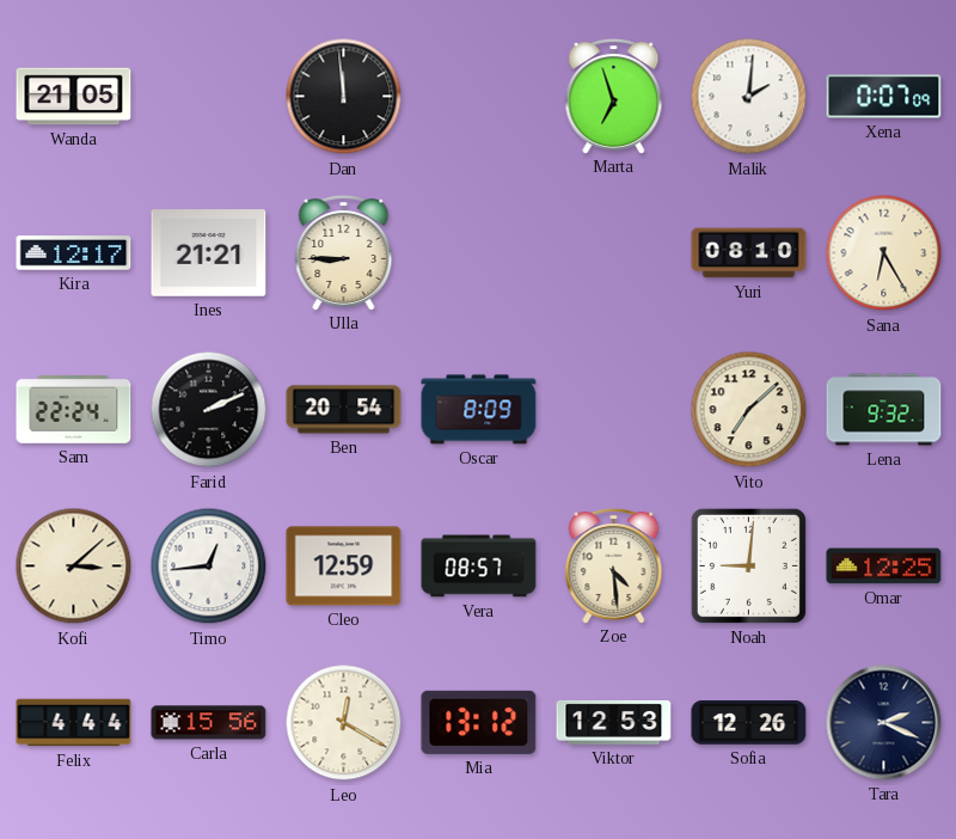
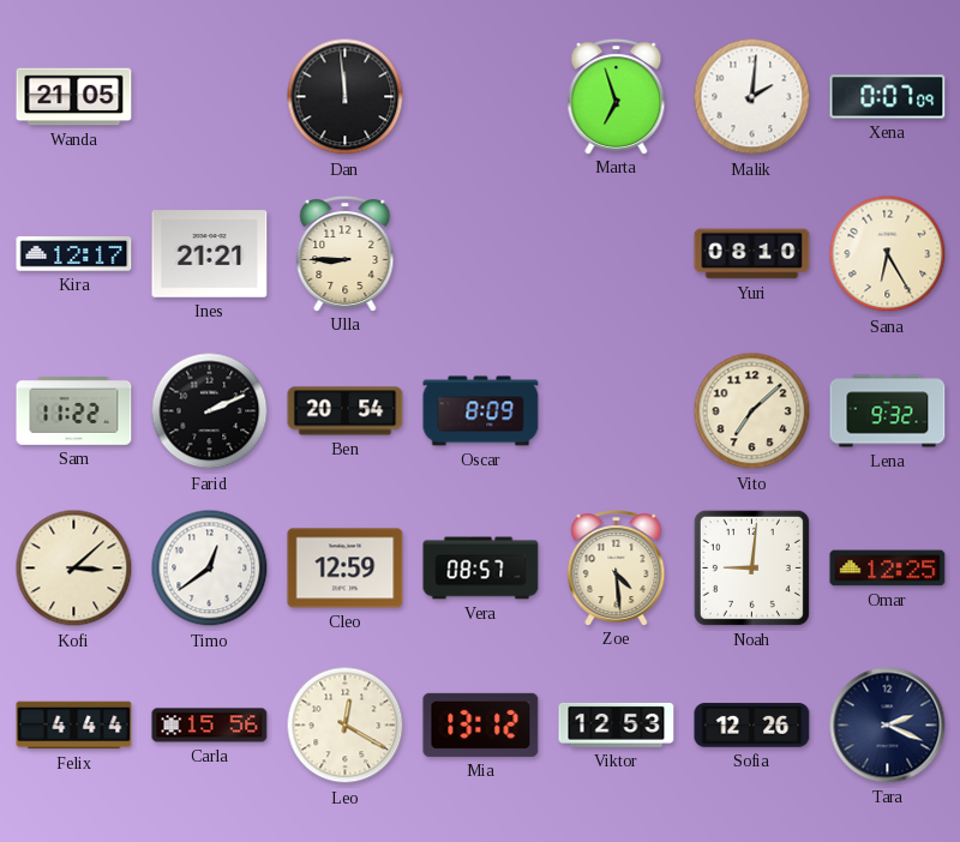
Sam: 22:24 -> 11:22
Timo: 12:44 -> 12:39
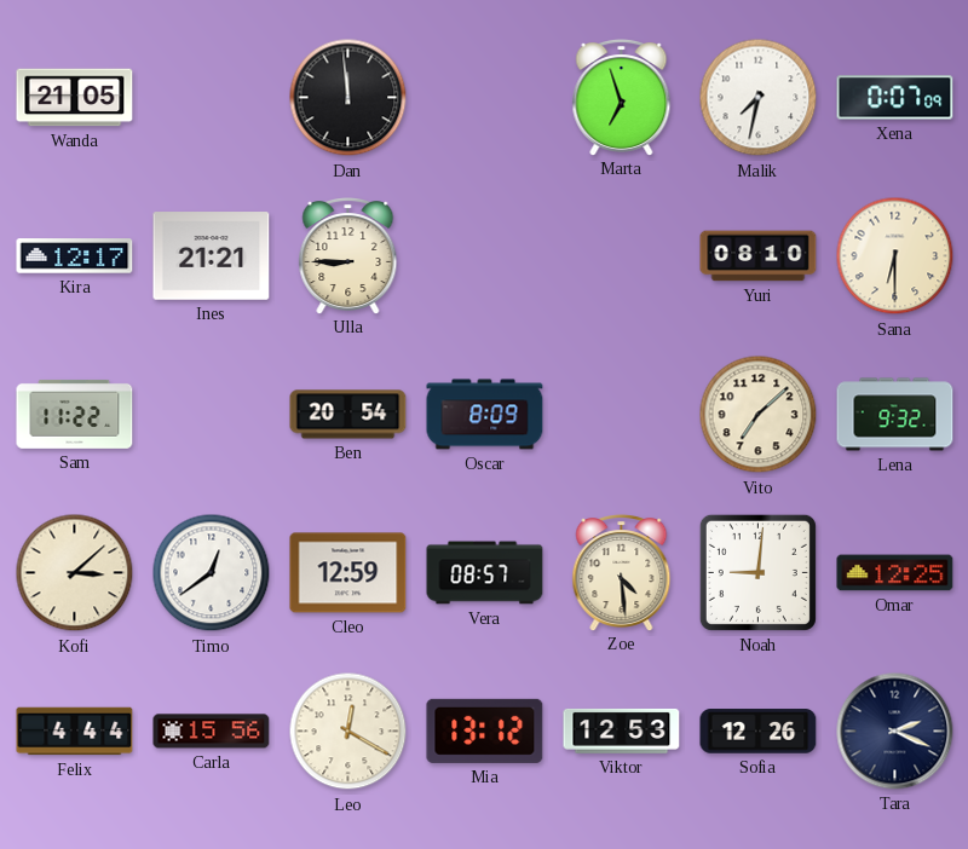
Malik: 2:01 -> 7:32
Sana: 6:25 -> 6:30
Farid: 2:11 -> none
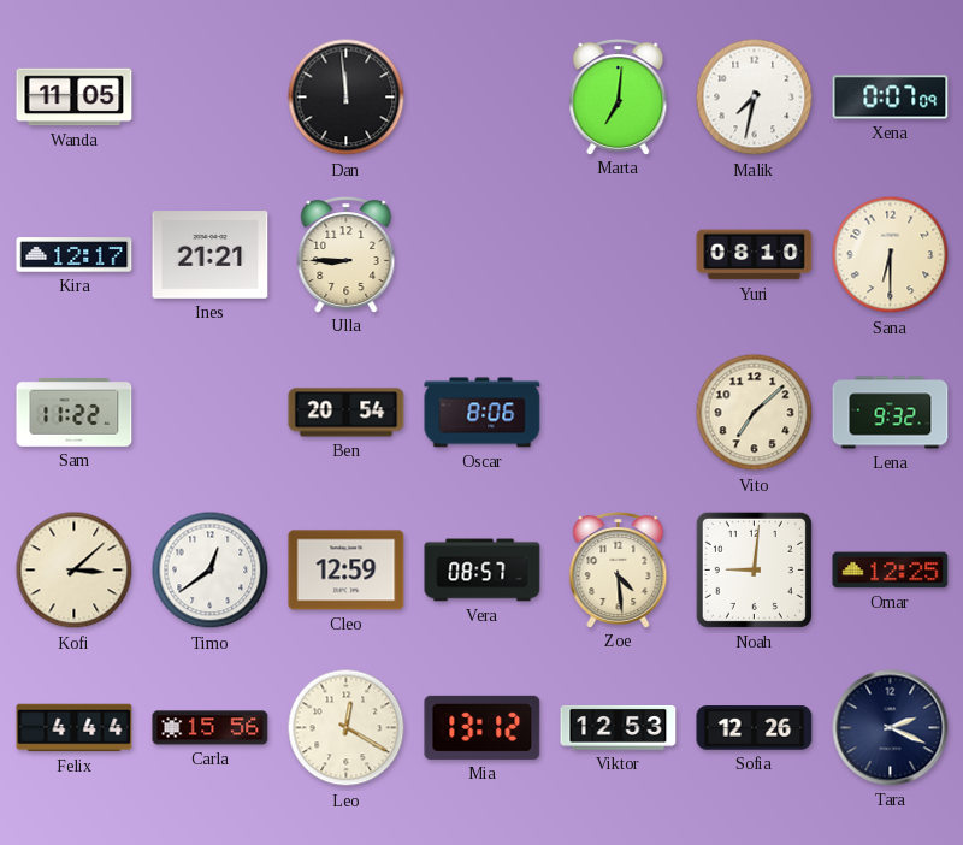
Wanda: 21:05 -> 11:05
Marta: 6:57 -> 7:01
Oscar: 8:09 -> 8:06
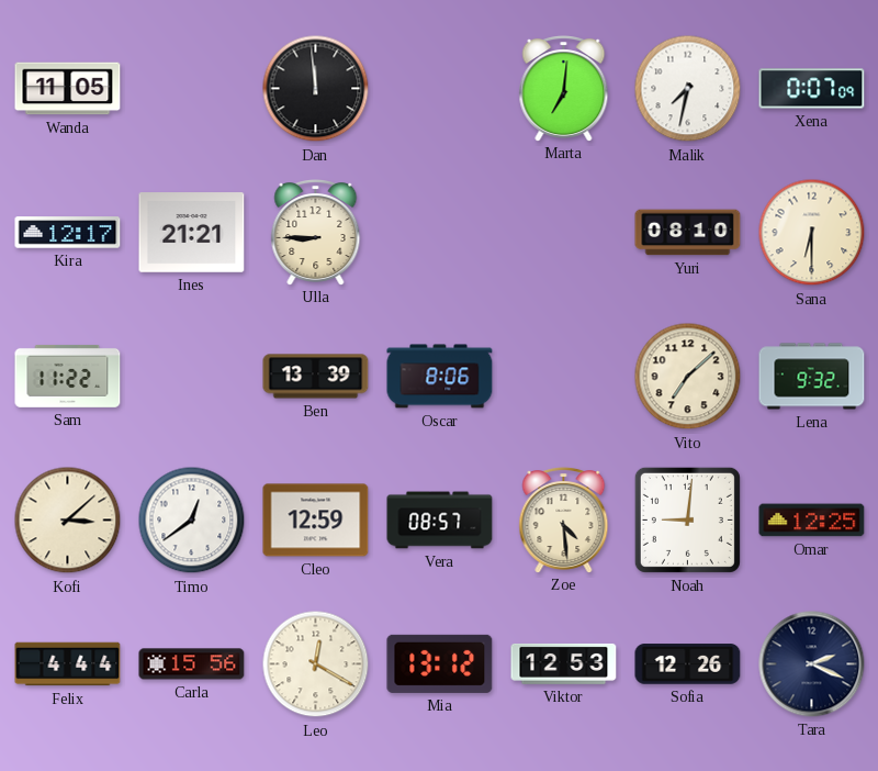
Ben: 20:54 -> 13:39
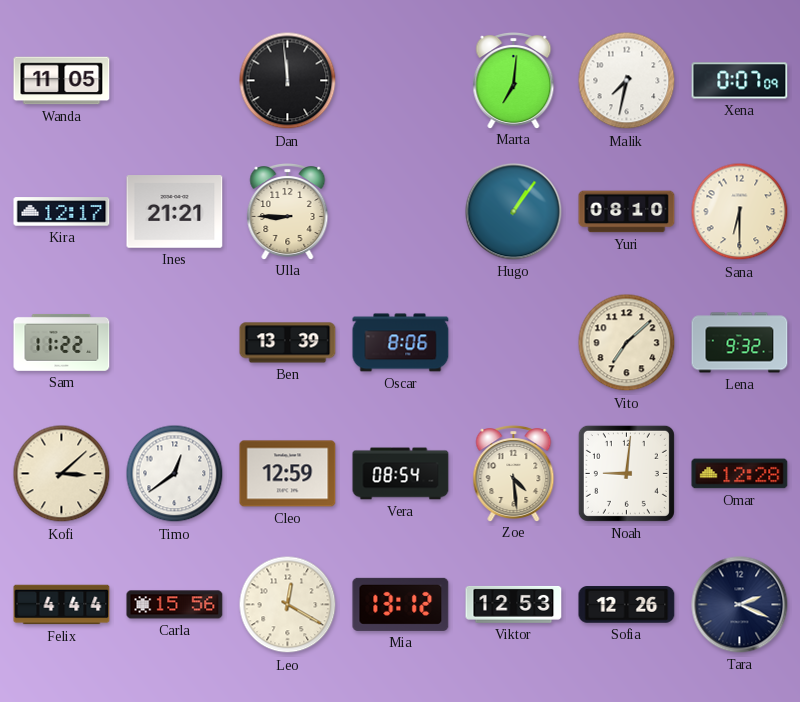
Hugo: none -> 1:06
Vera: 08:57 -> 08:54
Omar: 12:25 -> 12:28
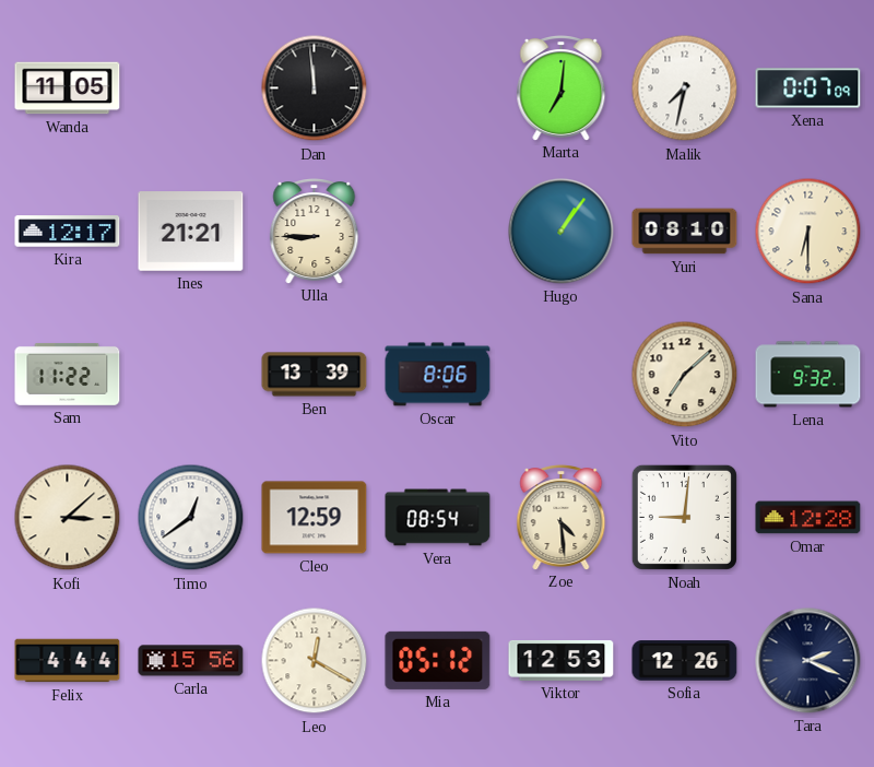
Mia: 13:12 -> 05:12
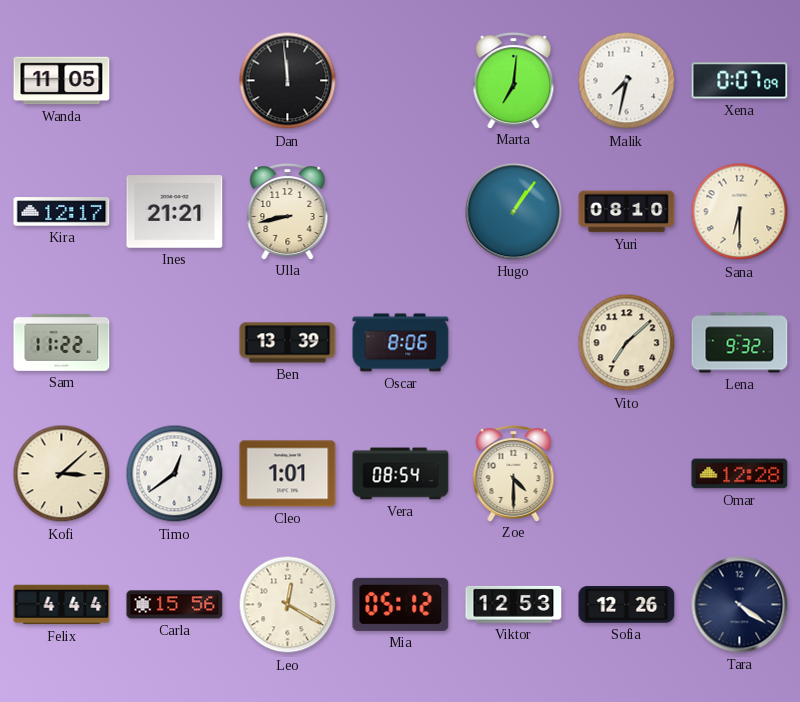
Ulla: 8:45 -> 8:43
Cleo: 12:59 -> 1:01
Zoe: 4:29 -> 4:30
Noah: 9:01 -> none
Tara: 2:19 -> 4:21
